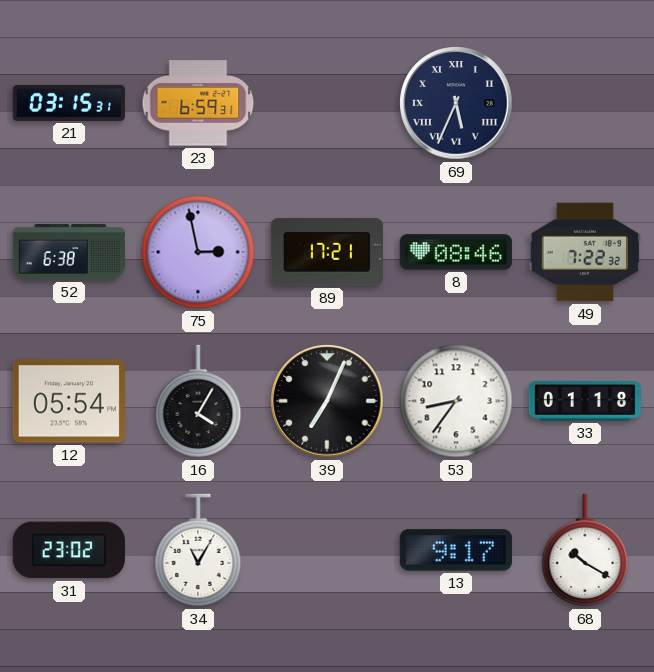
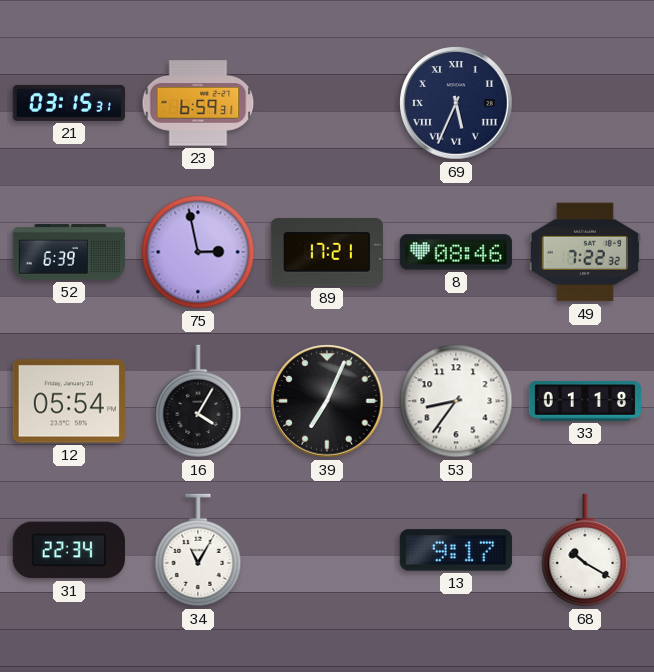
52: 6:38 -> 6:39
31: 23:02 -> 22:34
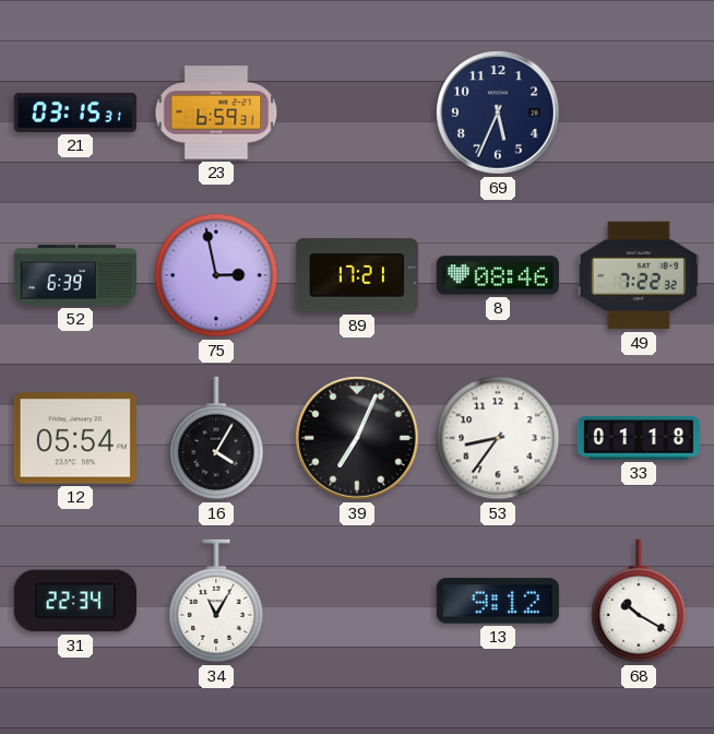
69 numerals: Roman -> Arabic
13: 9:17 -> 9:12
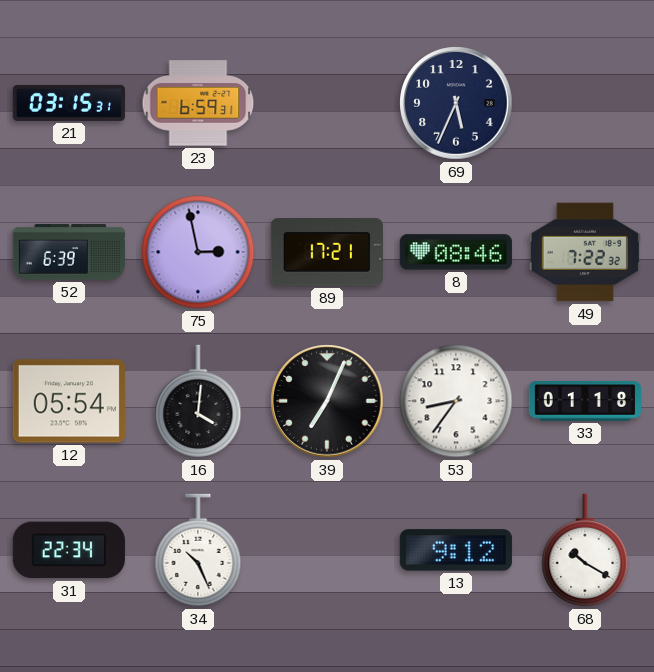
16: 4:05 -> 4:01
34: 11:05 -> 10:26
